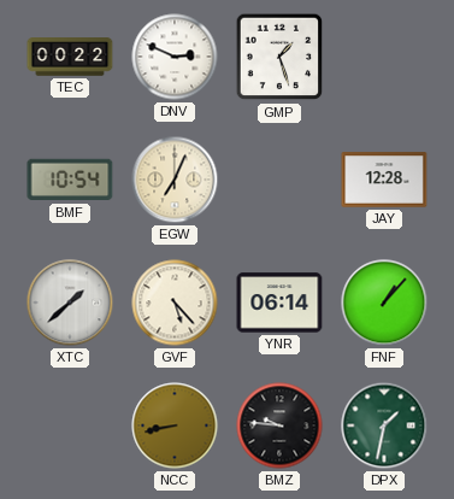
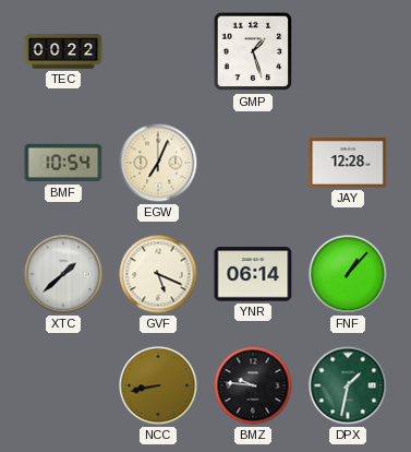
DNV: 2:49 -> none
GVF: 5:23 -> 5:19
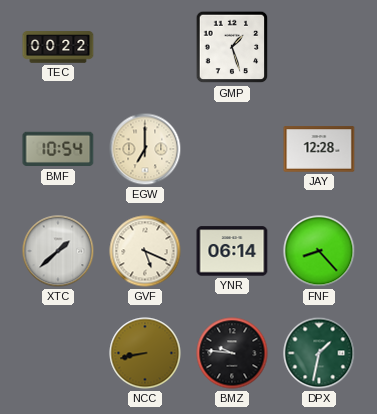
EGW: 7:04 -> 7:00
FNF: 1:07 -> 8:23
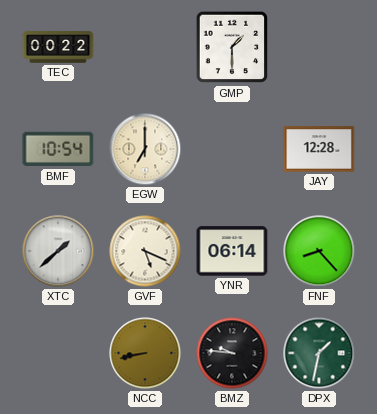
GMP: 1:27 -> 1:30
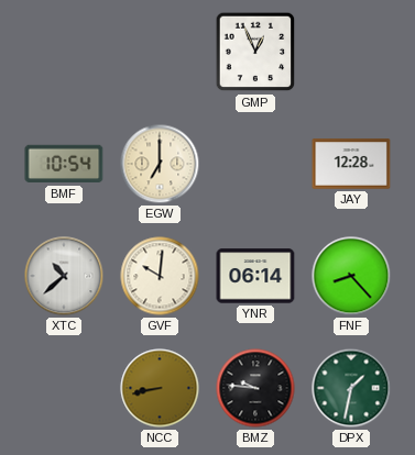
TEC: 00:22 -> none
GMP: 1:30 -> 12:56
XTC: 1:38 -> 10:38
GVF: 5:19 -> 10:01
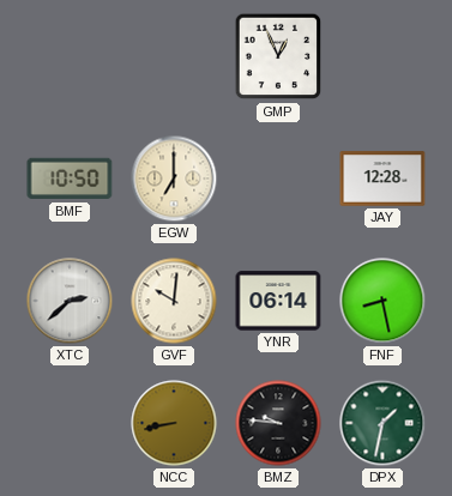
BMF: 10:54 -> 10:50
XTC: 10:38 -> 2:38
FNF: 8:23 -> 8:28
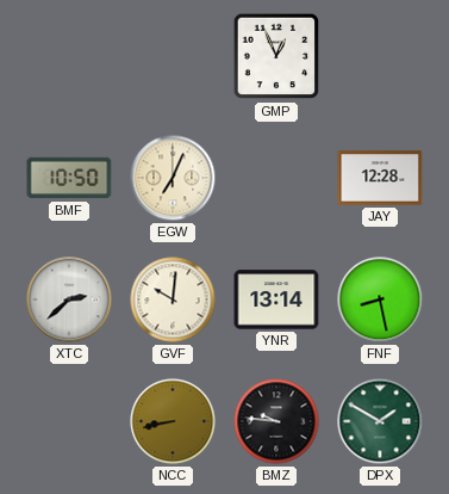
EGW: 7:00 -> 7:04
YNR: 06:14 -> 13:14
DPX: 1:32 -> 1:50
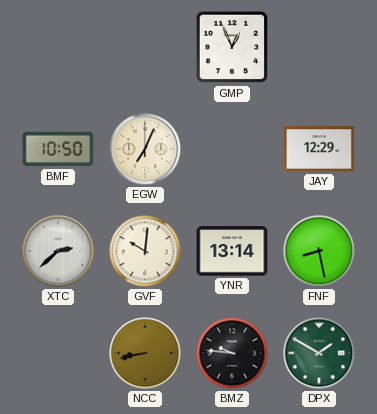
JAY: 12:28 -> 12:29
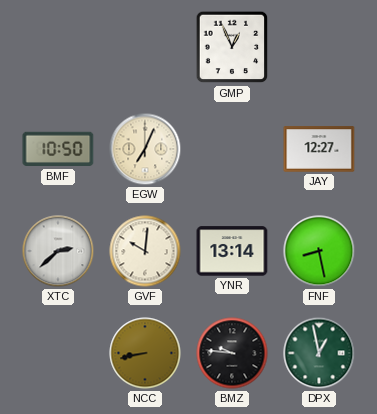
JAY: 12:29 -> 12:27
DPX: 1:50 -> 12:58
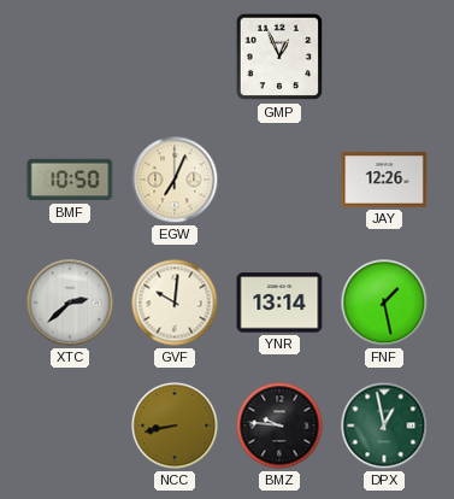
JAY: 12:27 -> 12:26
FNF: 8:28 -> 1:28
